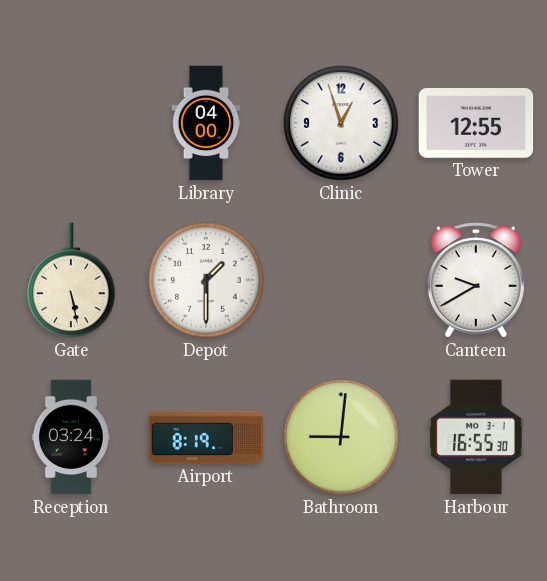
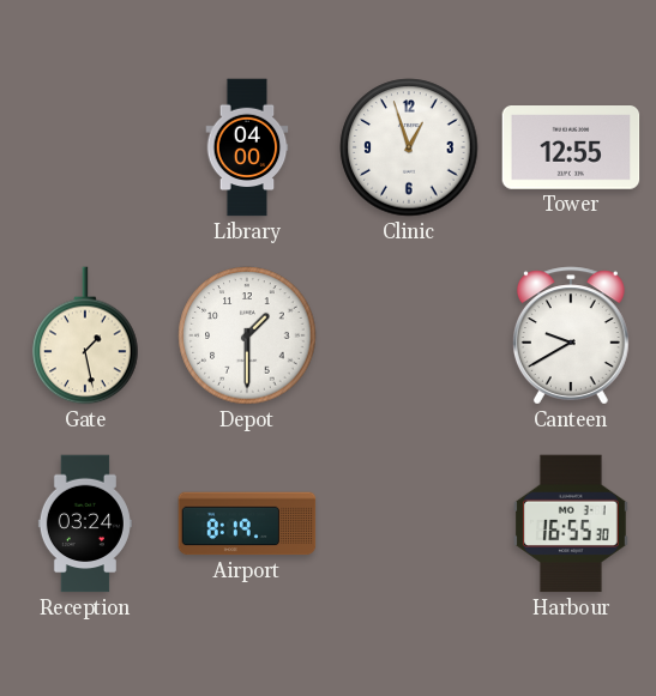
Gate: 5:28 -> 1:28
Bathroom: 9:01 -> none
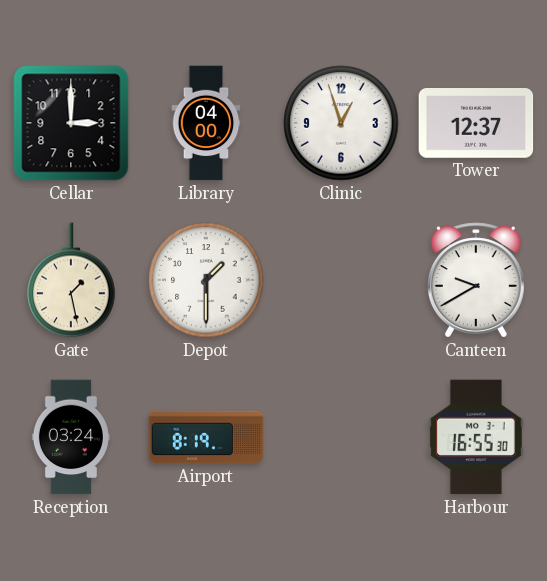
Cellar: none -> 3:00
Tower: 12:55 -> 12:37
